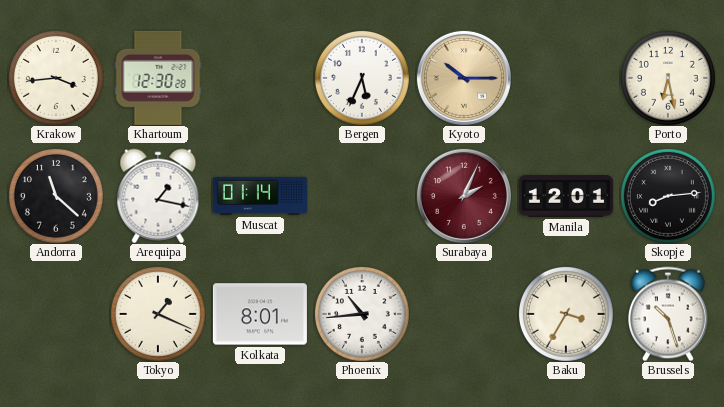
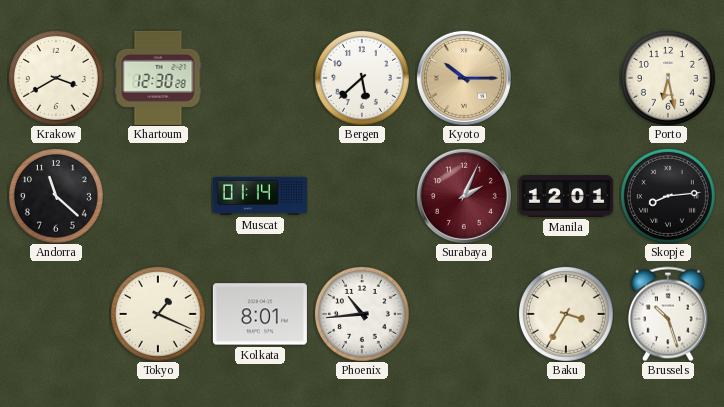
Krakow: 3:44 -> 3:40
Bergen: 5:34 -> 5:38
Arequipa: 1:17 -> none
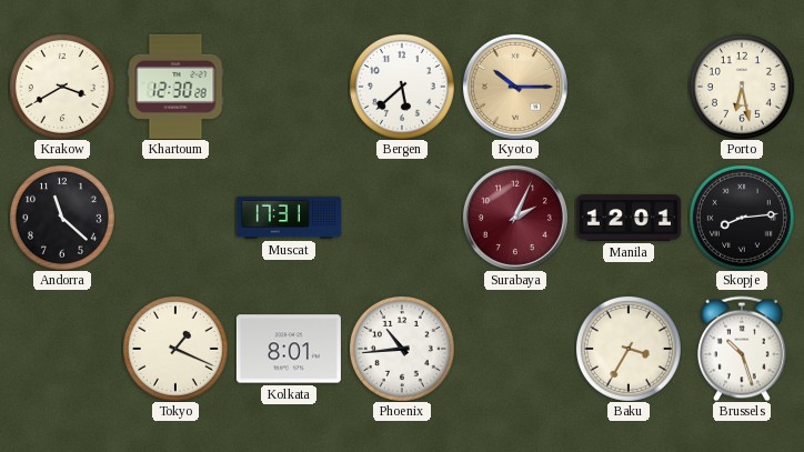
Muscat: 01:14 -> 17:31
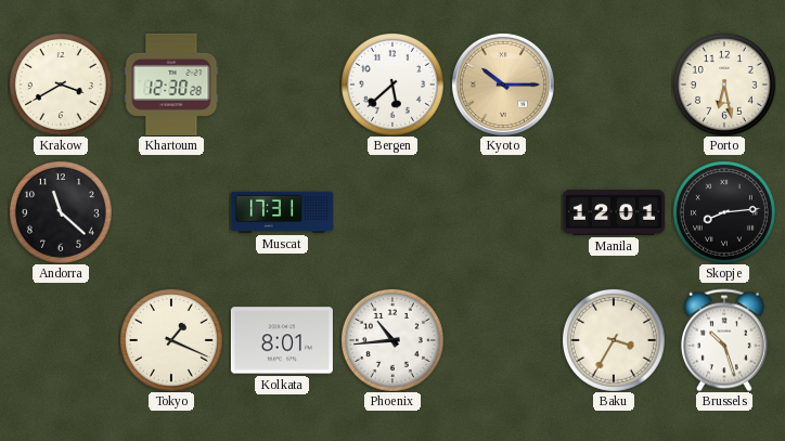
Surabaya: 2:04 -> none
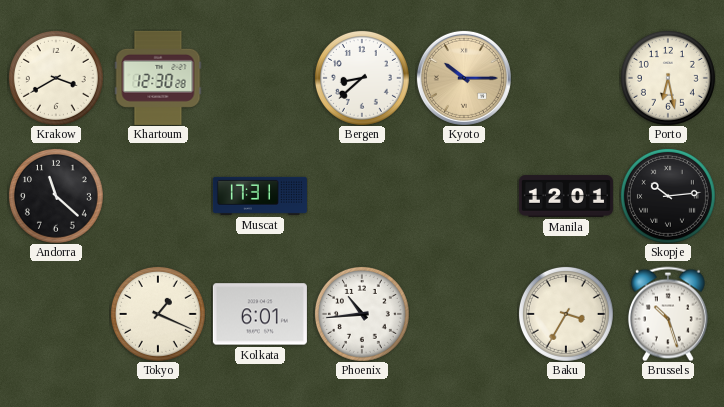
Bergen: 5:38 -> 8:38
Skopje: 8:14 -> 10:14
Kolkata: 8:01 -> 6:01
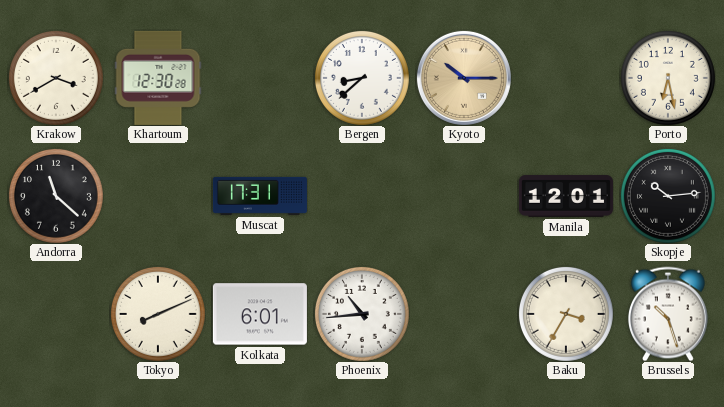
Tokyo: 1:19 -> 8:11
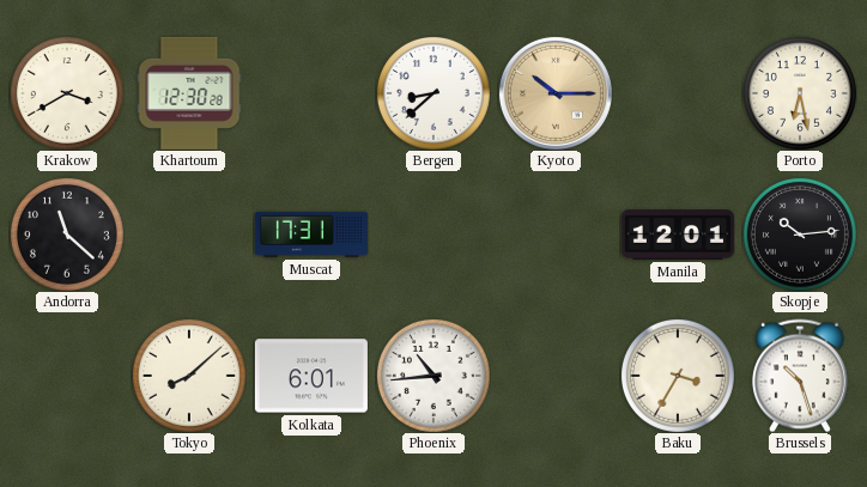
Tokyo: 8:11 -> 8:08
